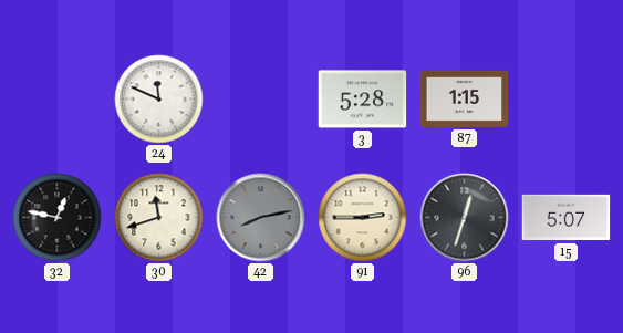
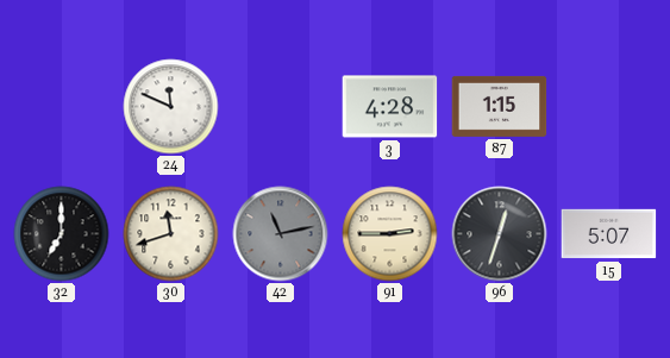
3: 5:28 -> 4:28
32: 12:47 -> 7:00
42: 8:13 -> 11:13
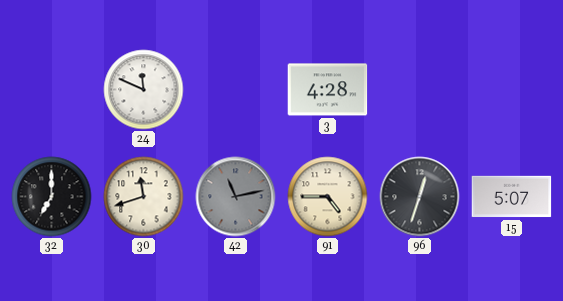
87: 1:15 -> none
91: 2:45 -> 4:45
